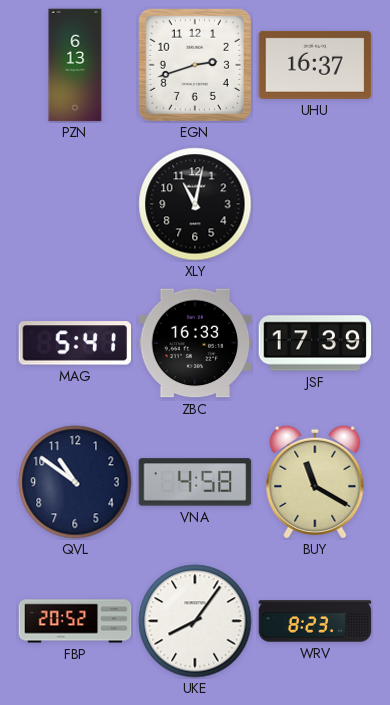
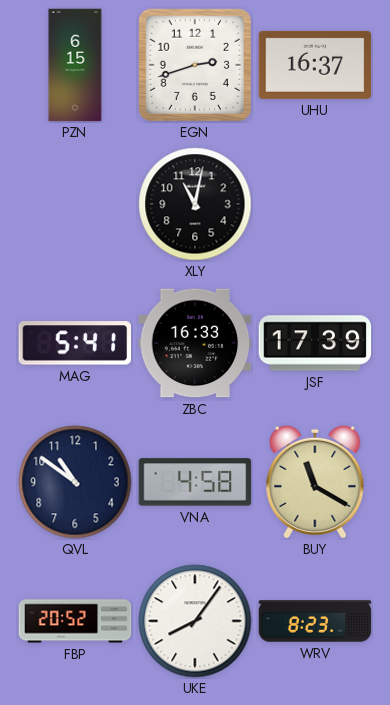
PZN: 6:13 -> 6:15
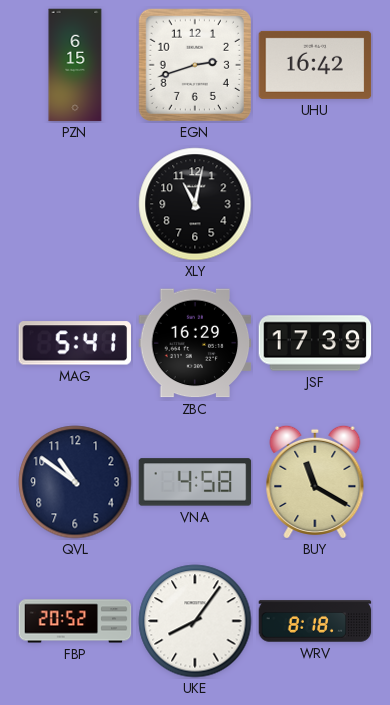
UHU: 16:37 -> 16:42
ZBC: 16:33 -> 16:29
WRV: 8:23 -> 8:18
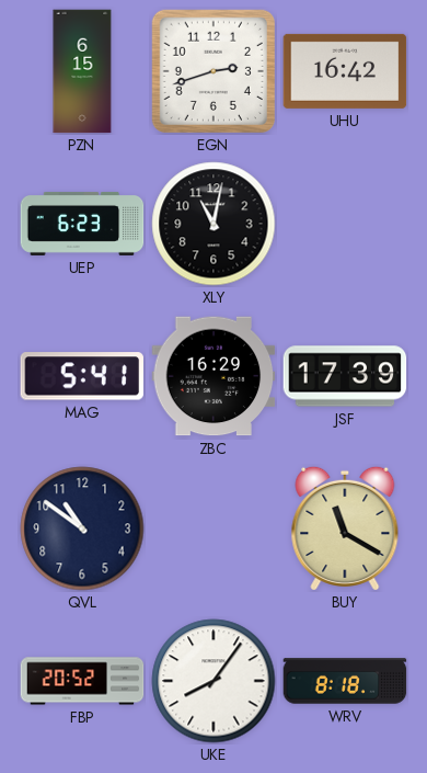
UEP: none -> 6:23
VNA: 4:58 -> none
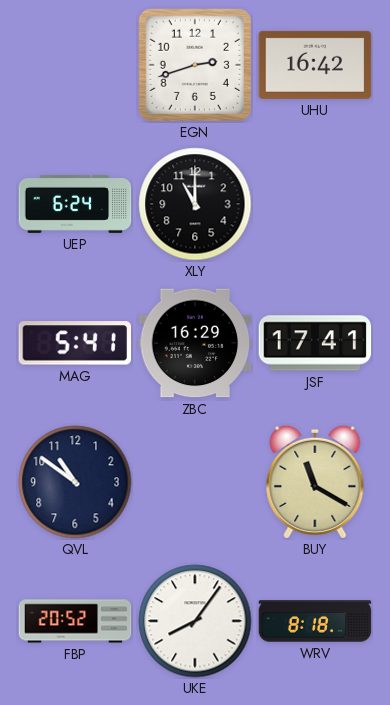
PZN: 6:15 -> none
UEP: 6:23 -> 6:24
XLY: 11:02 -> 11:00
JSF: 17:39 -> 17:41
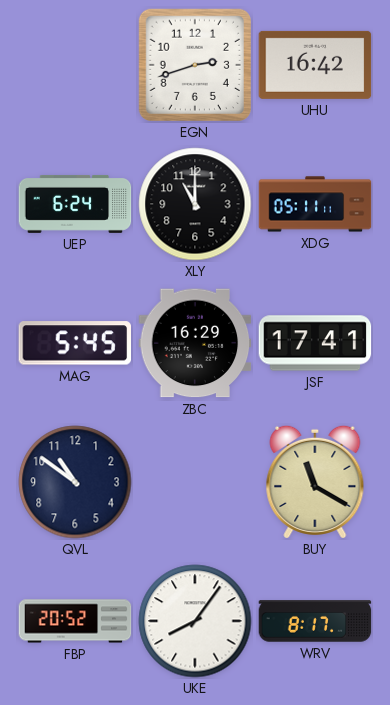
XDG: none -> 05:11
MAG: 5:41 -> 5:45
WRV: 8:18 -> 8:17
